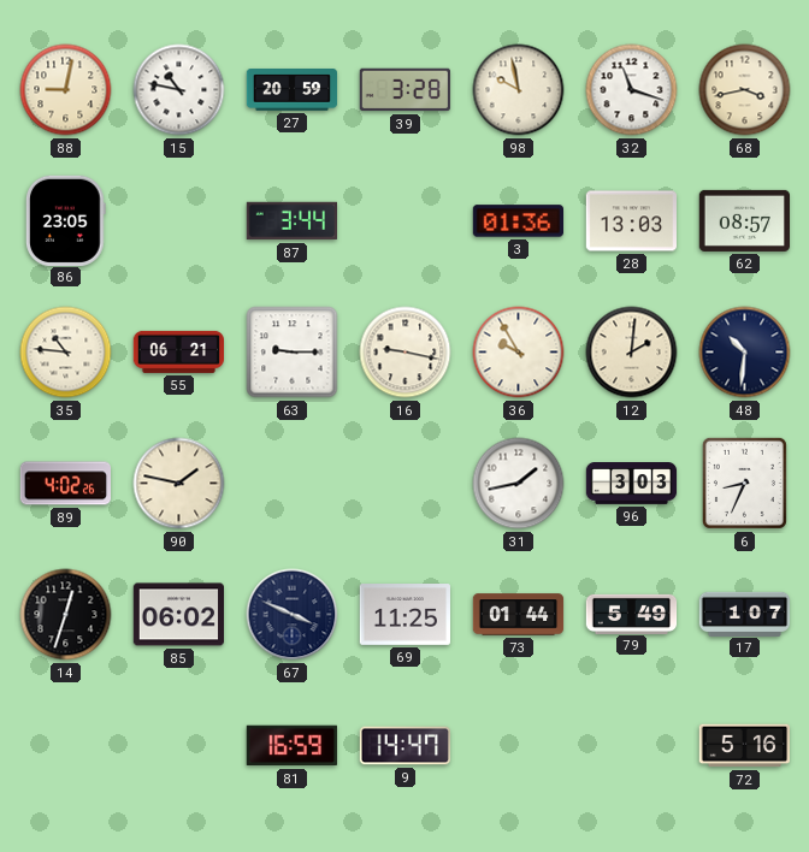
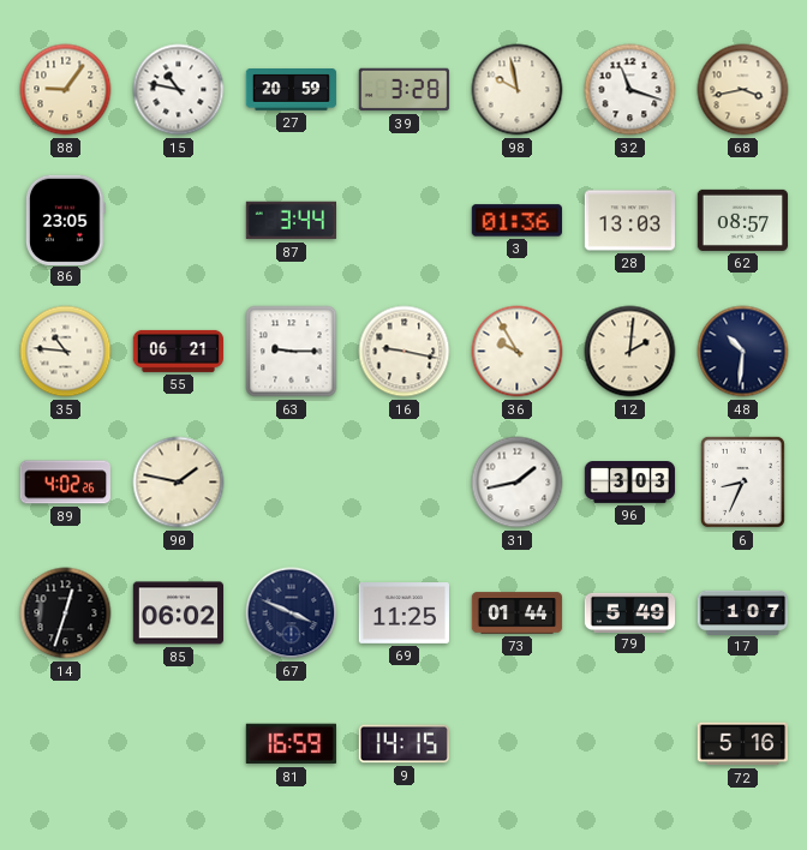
88: 9:02 -> 9:06
9: 14:47 -> 14:15
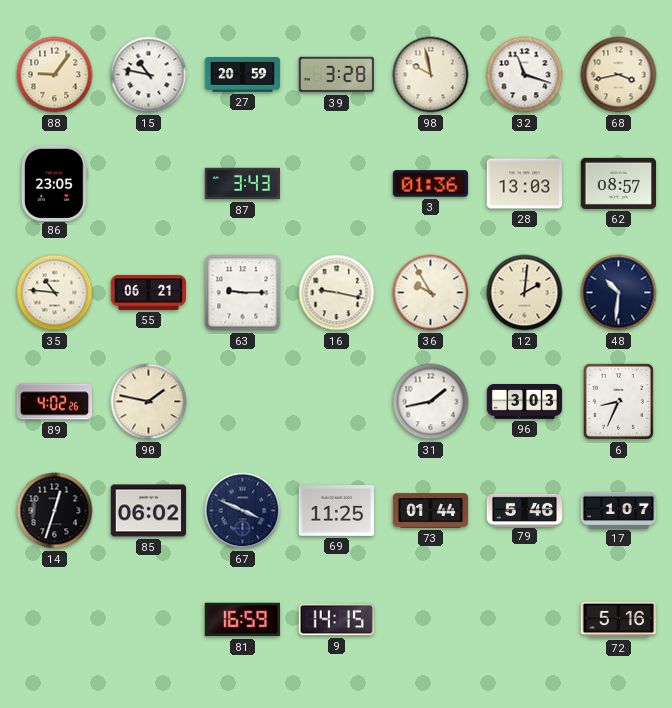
87: 3:44 -> 3:43
79: 5:49 -> 5:46
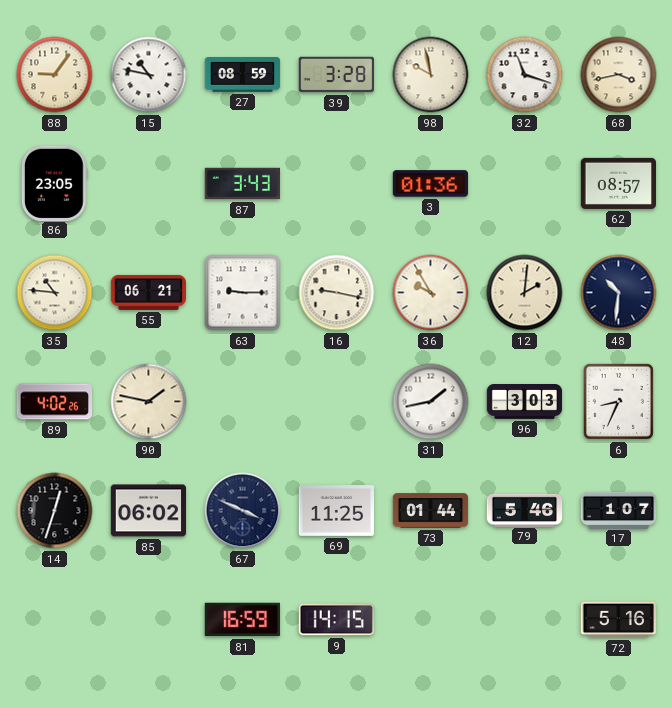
27: 20:59 -> 08:59
28: 13:03 -> none
